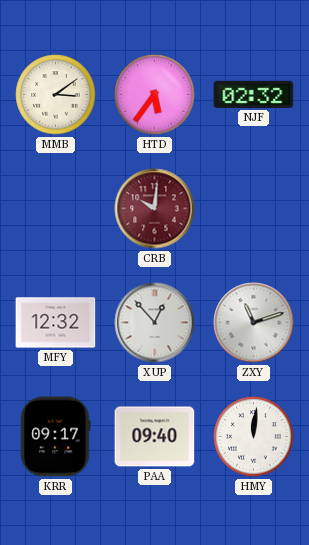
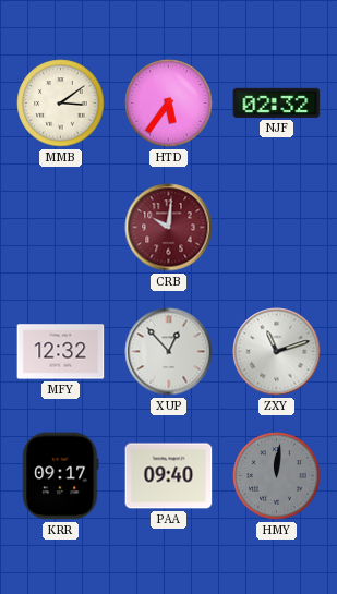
HMY dial: white -> grey
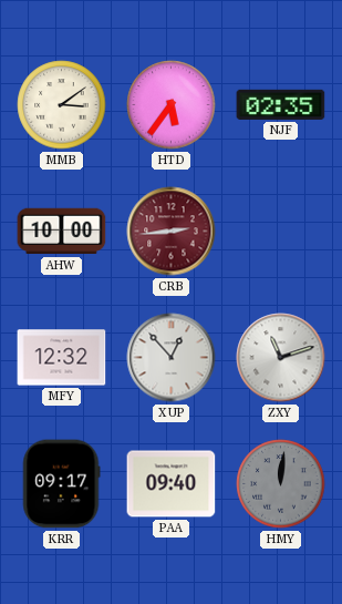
NJF: 02:32 -> 02:35
AHW: none -> 10:00
CRB: 10:01 -> 2:44
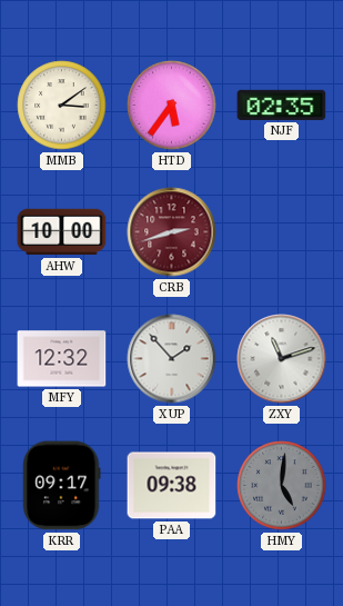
CRB: 2:44 -> 2:42
XUP: 12:53 -> 1:53
PAA: 09:40 -> 09:38
HMY: 12:01 -> 5:01
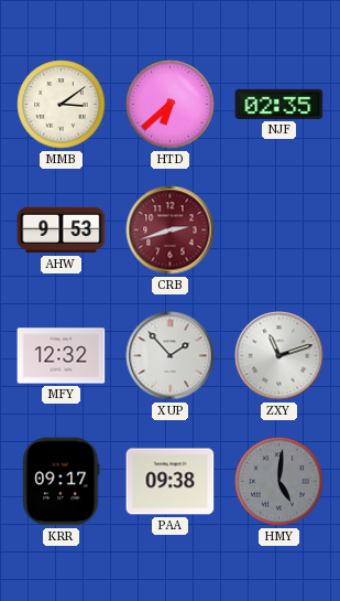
HTD: 5:36 -> 6:38
AHW: 10:00 -> 9:53
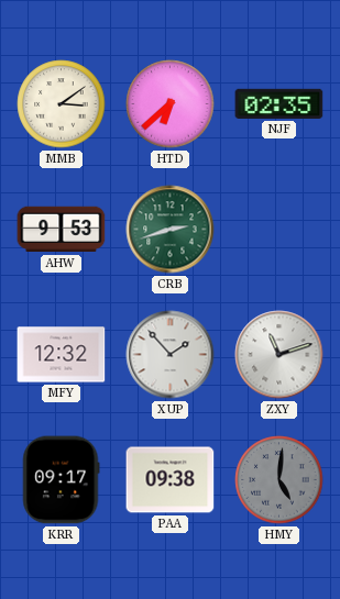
CRB dial: burgundy -> green
